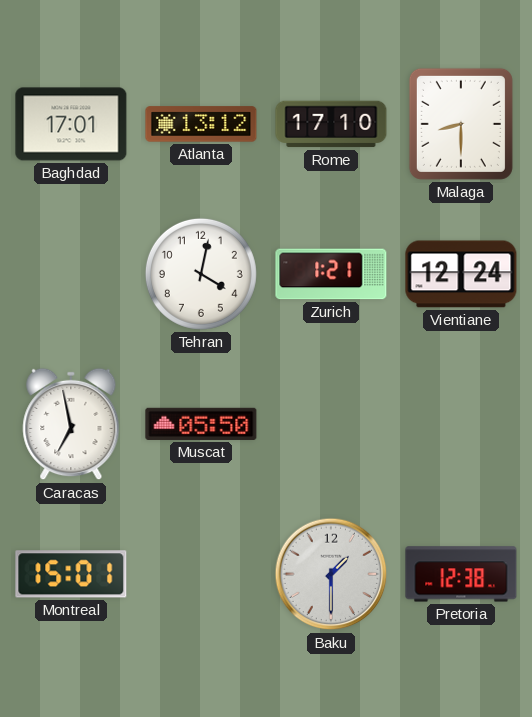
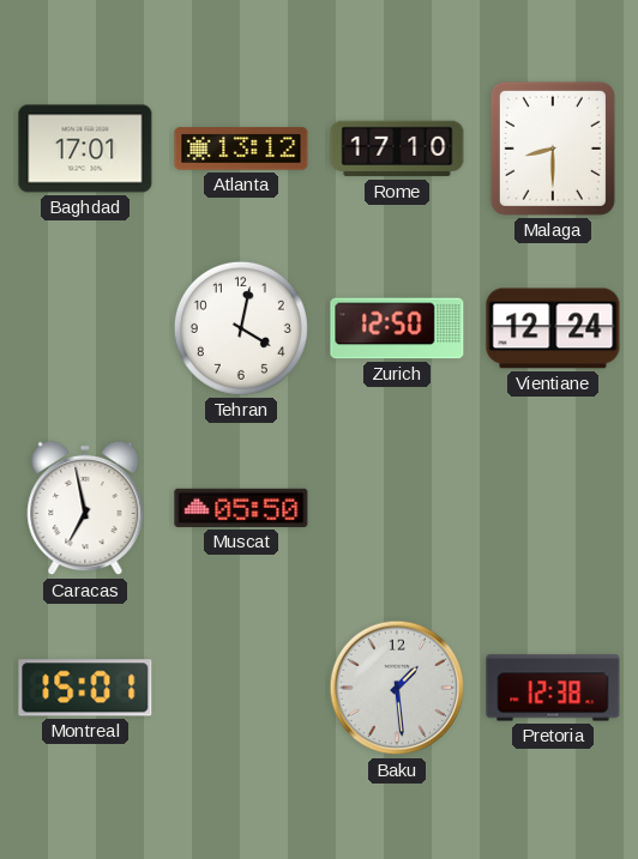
Zurich: 1:21 -> 12:50
Baku: 1:30 -> 1:29
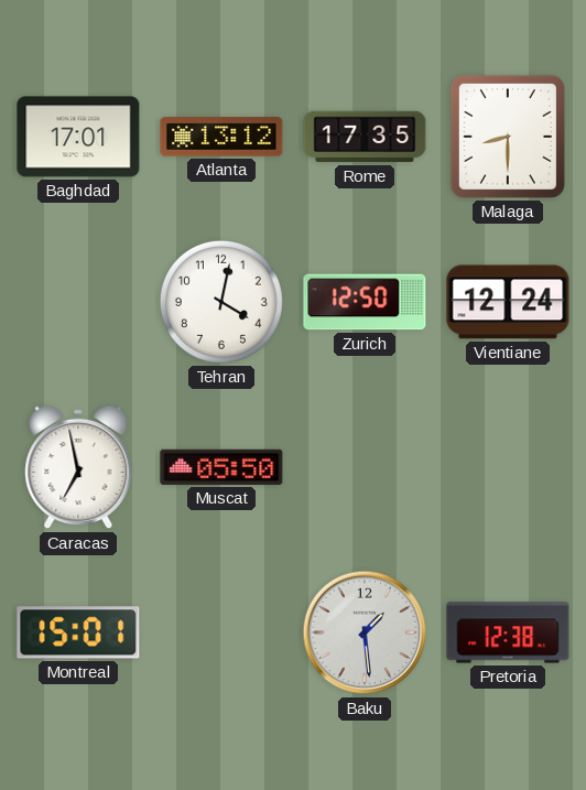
Rome: 17:10 -> 17:35
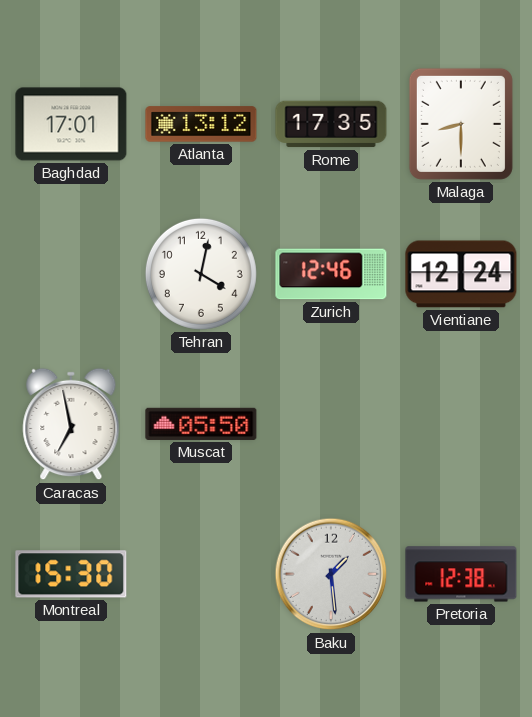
Zurich: 12:50 -> 12:46
Montreal: 15:01 -> 15:30
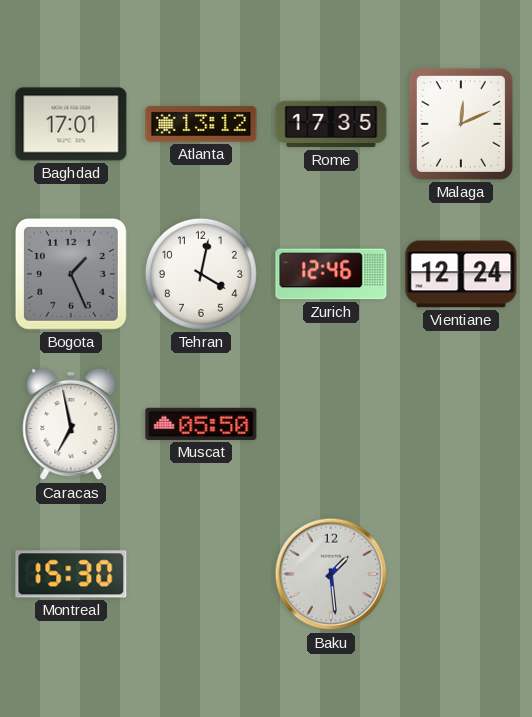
Malaga: 8:30 -> 12:11
Bogota: none -> 1:26
Pretoria: 12:38 -> none
